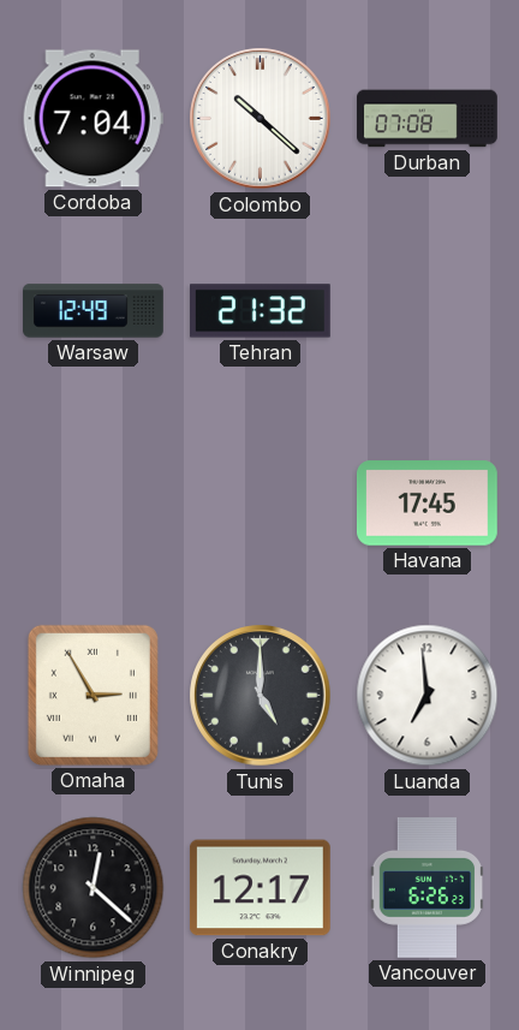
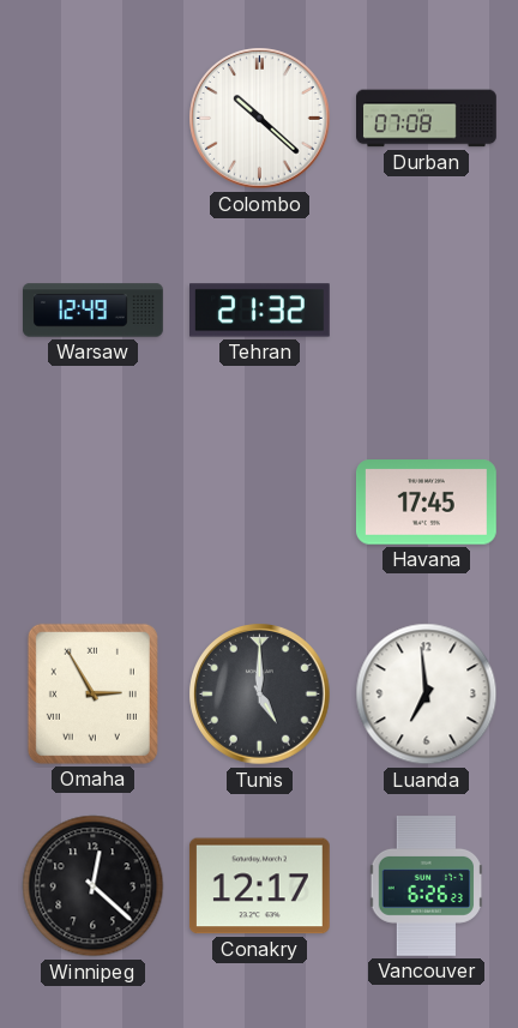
Cordoba: 7:04 -> none
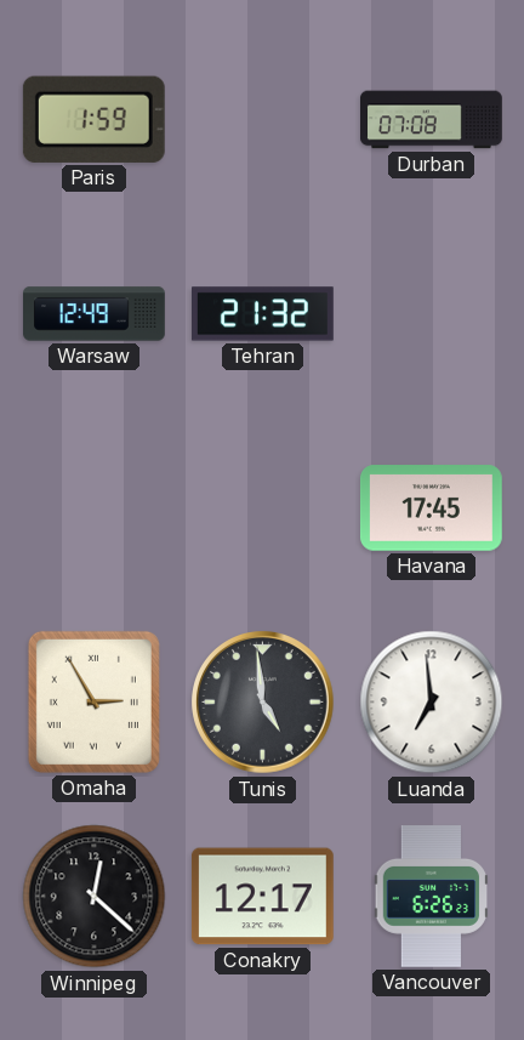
Paris: none -> 1:59
Colombo: 10:22 -> none
Tunis: 5:00 -> 4:59
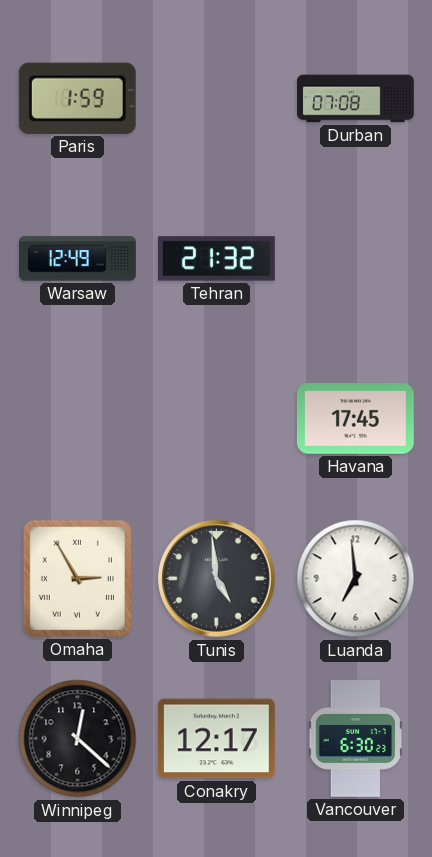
Vancouver: 6:26 -> 6:30
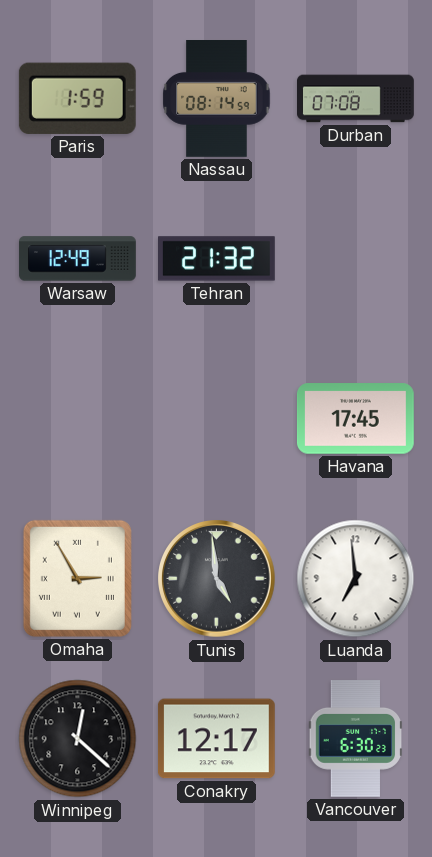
Nassau: none -> 08:14
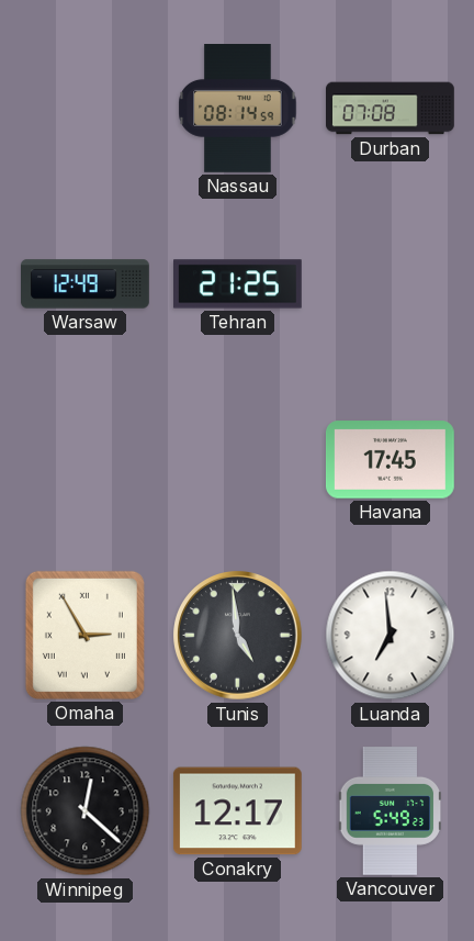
Paris: 1:59 -> none
Tehran: 21:32 -> 21:25
Vancouver: 6:30 -> 5:49
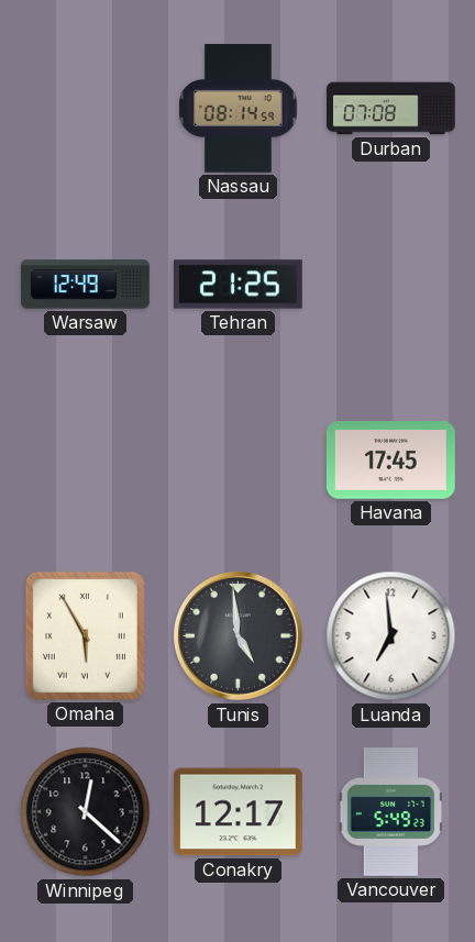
Omaha: 2:55 -> 5:55
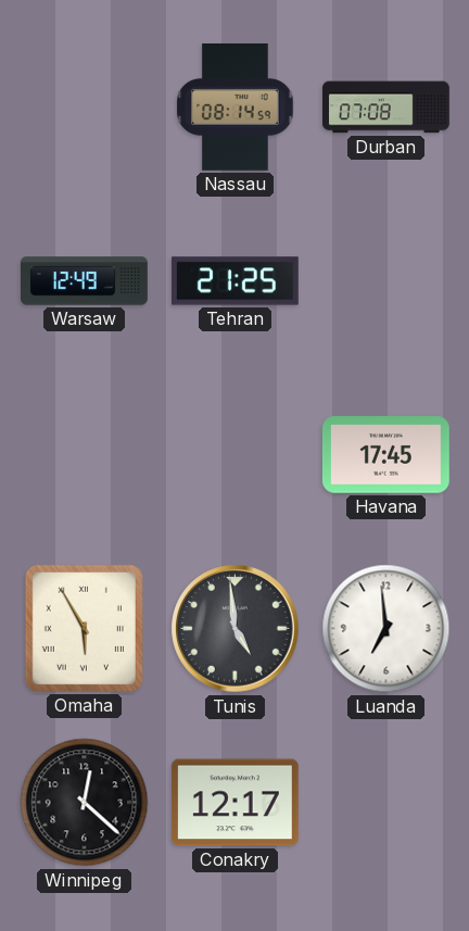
Vancouver: 5:49 -> none
